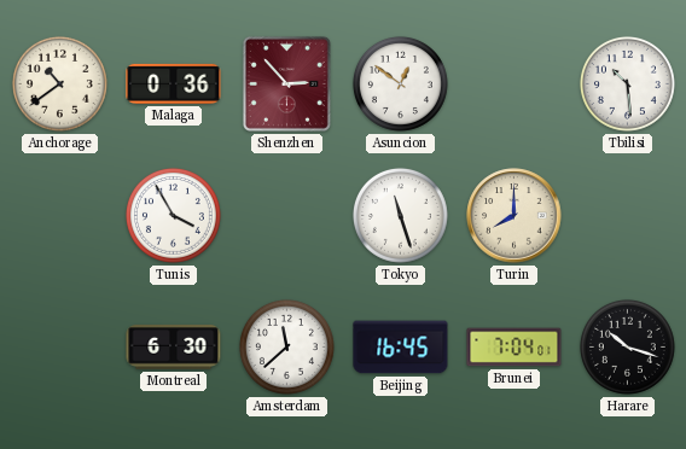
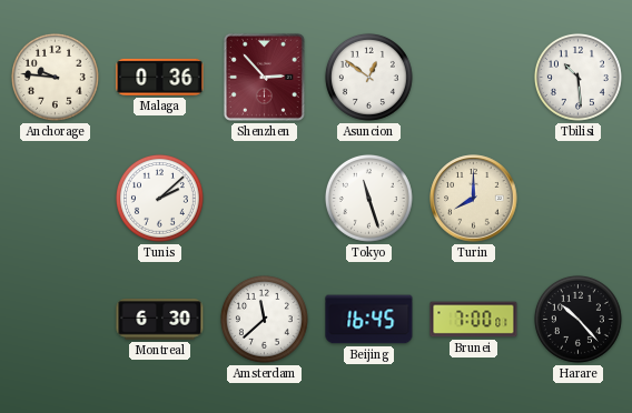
Anchorage: 10:39 -> 9:46
Tunis: 3:55 -> 2:08
Brunei: 7:04 -> 7:00
Harare: 10:18 -> 10:23
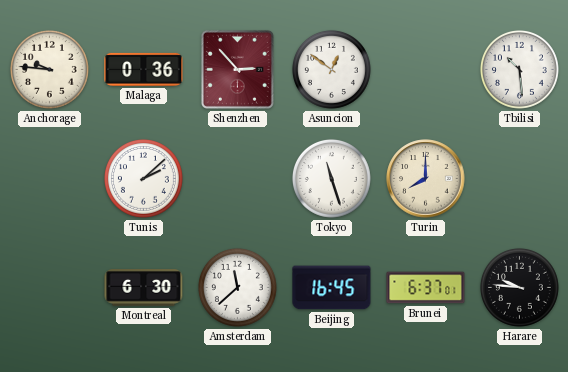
Brunei: 7:00 -> 6:37
Harare: 10:23 -> 9:46
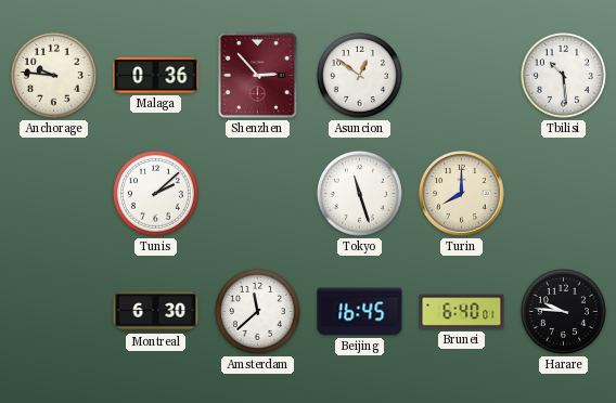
Brunei: 6:37 -> 6:40
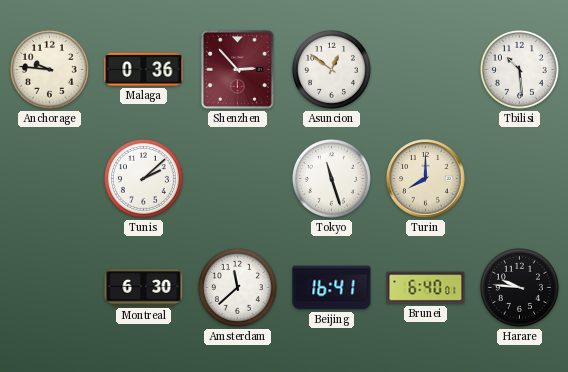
Beijing: 16:45 -> 16:41
